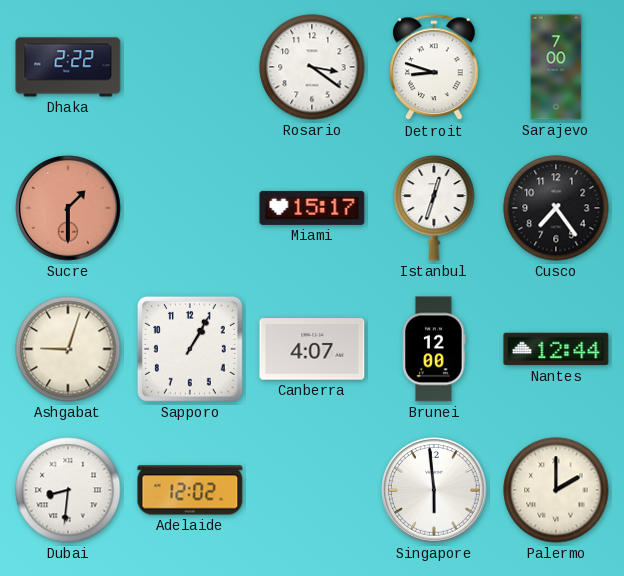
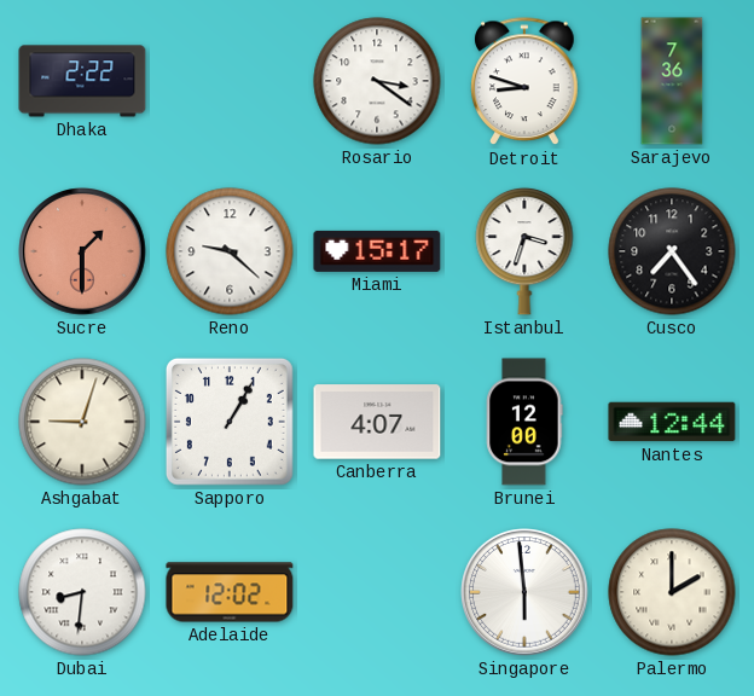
Sarajevo: 7:00 -> 7:36
Reno: none -> 9:22
Istanbul: 12:33 -> 3:33
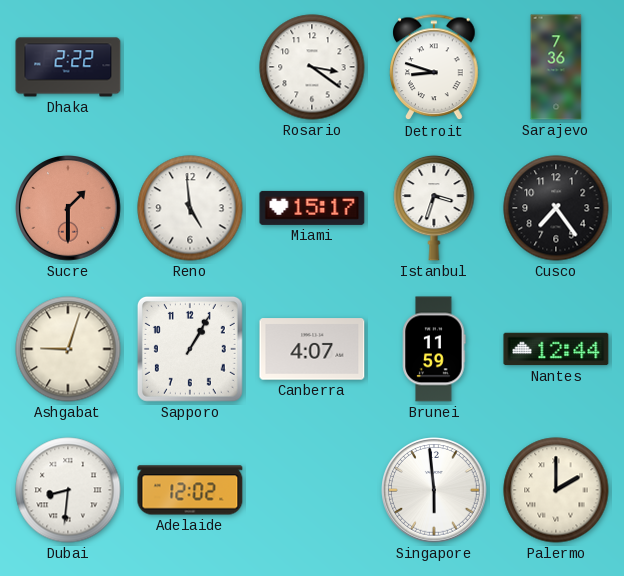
Reno: 9:22 -> 4:59
Brunei: 12:00 -> 11:59
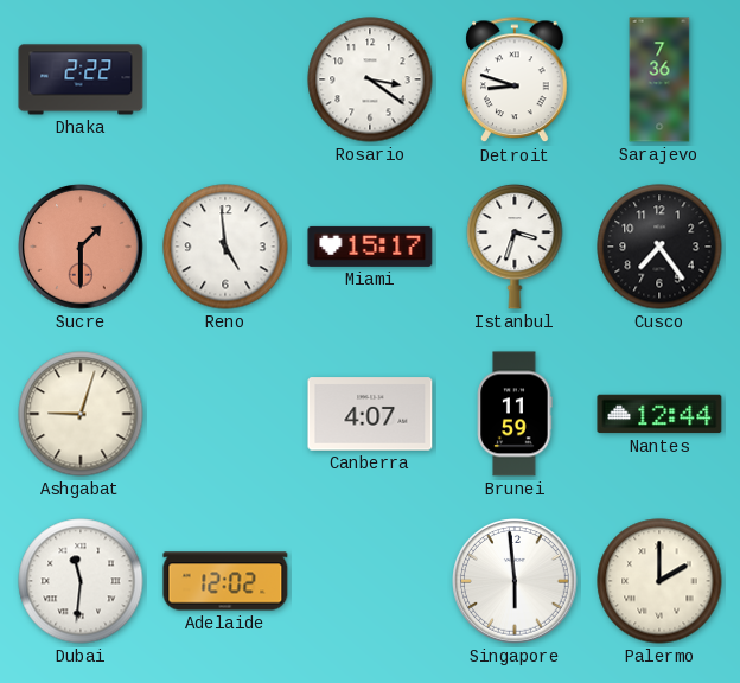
Sapporo: 1:05 -> none
Dubai: 8:31 -> 11:31
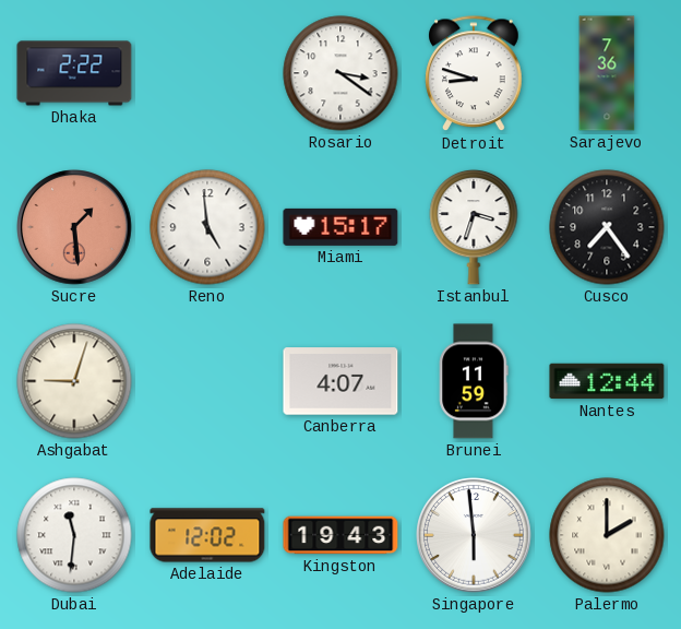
Sucre: 1:30 -> 1:29
Kingston: none -> 19:43
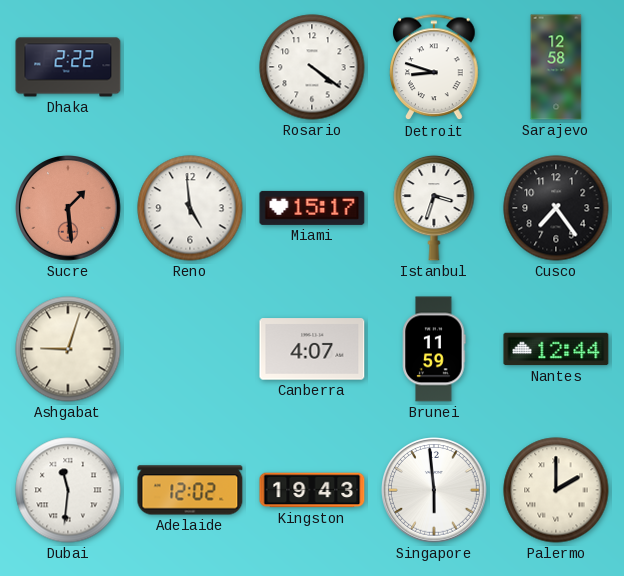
Rosario: 3:21 -> 4:21
Sarajevo: 7:36 -> 12:58
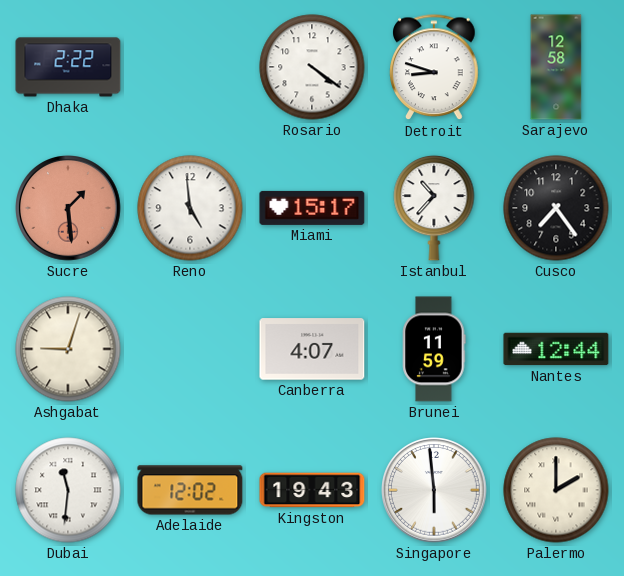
Istanbul: 3:33 -> 10:37
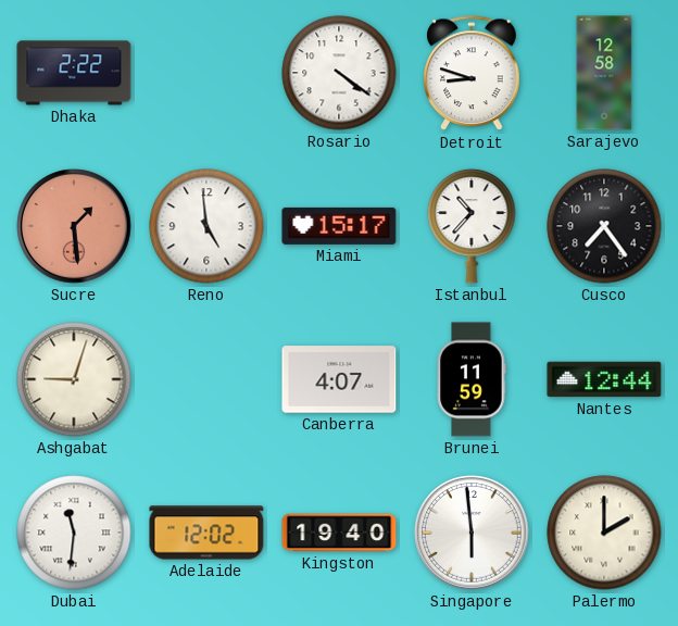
Kingston: 19:43 -> 19:40
